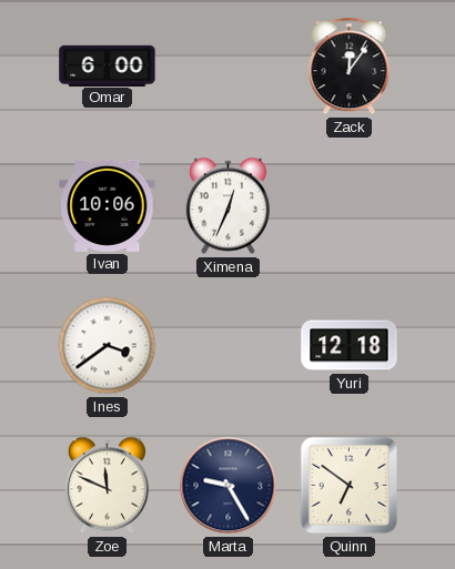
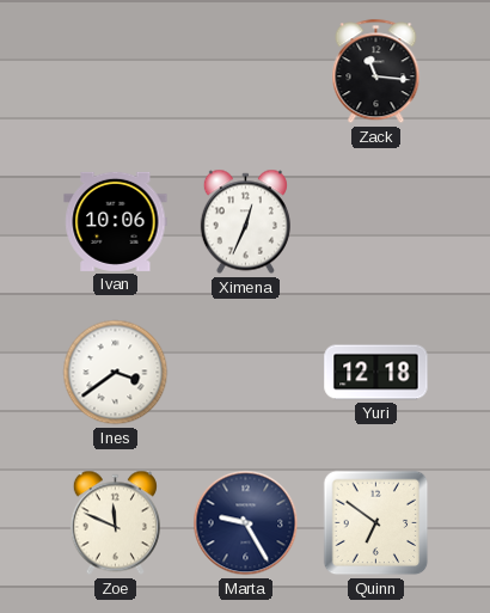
Omar: 6:00 -> none
Zack: 12:06 -> 11:16
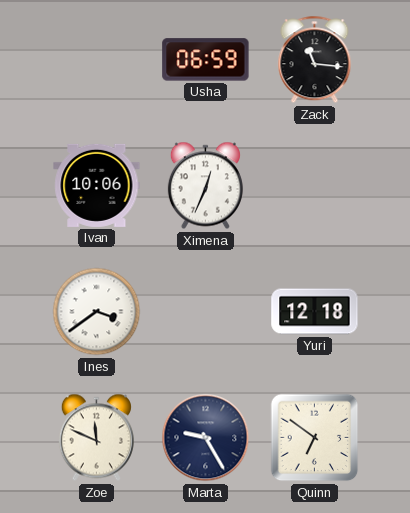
Usha: none -> 06:59
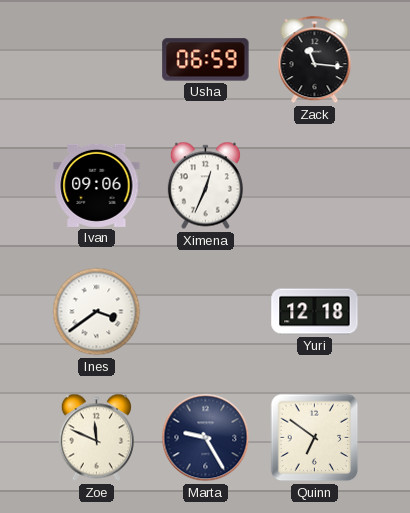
Ivan: 10:06 -> 09:06
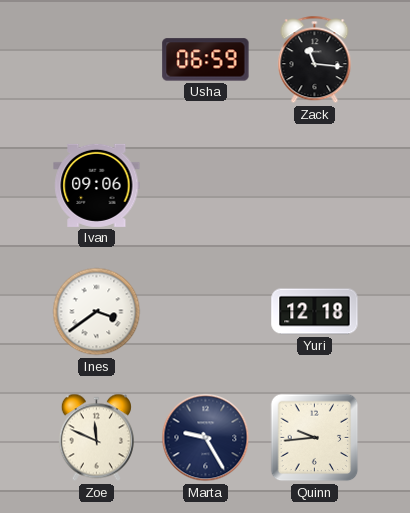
Ximena: 12:34 -> none
Quinn: 6:51 -> 9:44
